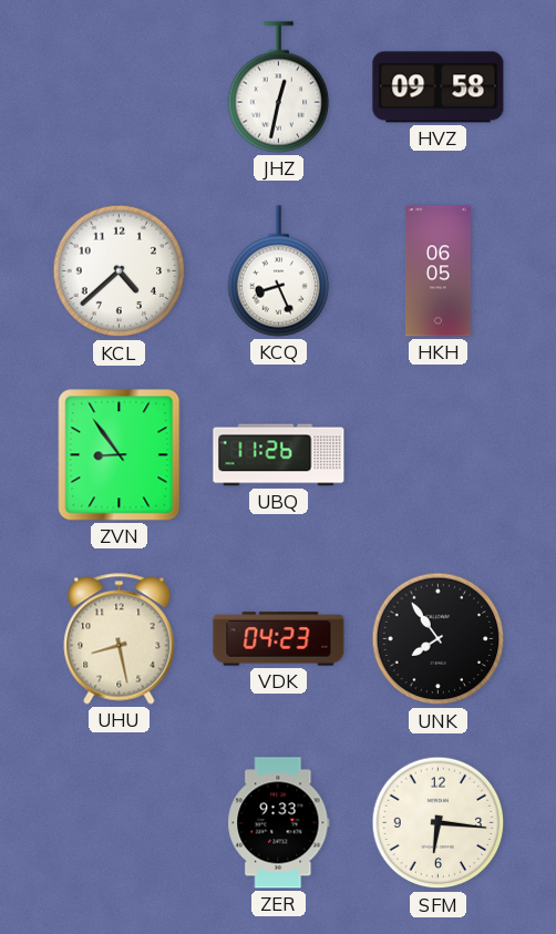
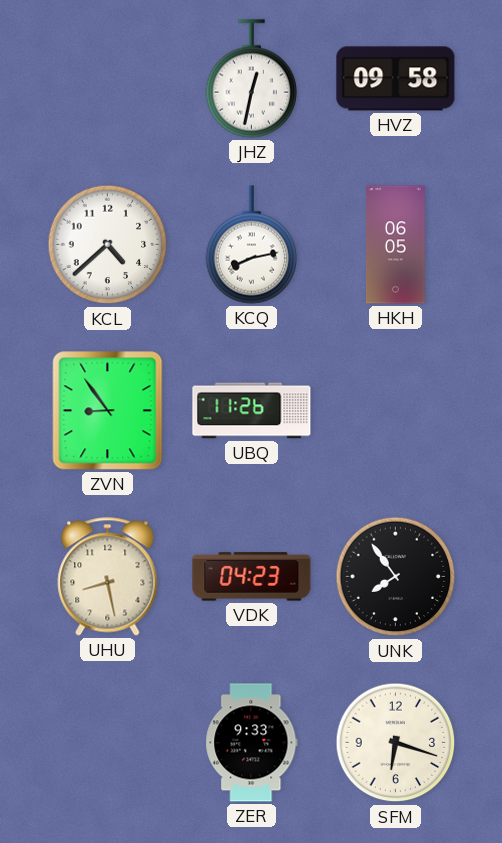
KCQ: 8:26 -> 8:13
SFM: 6:16 -> 6:18
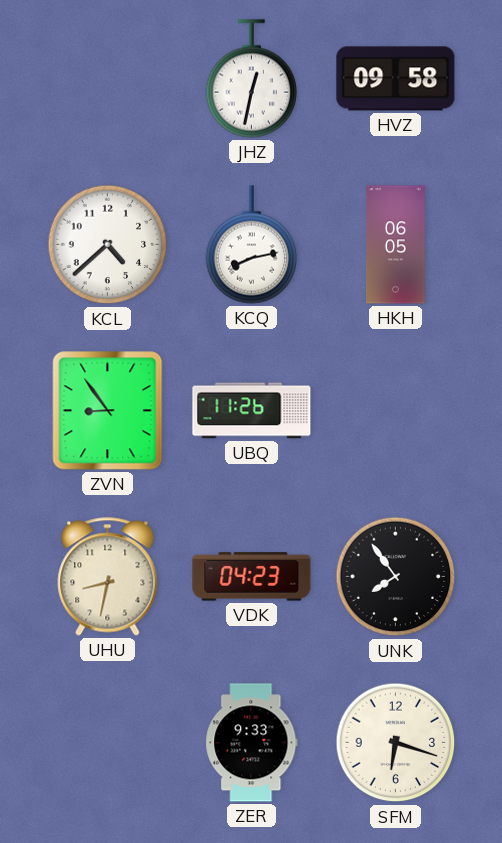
UHU: 8:28 -> 8:32
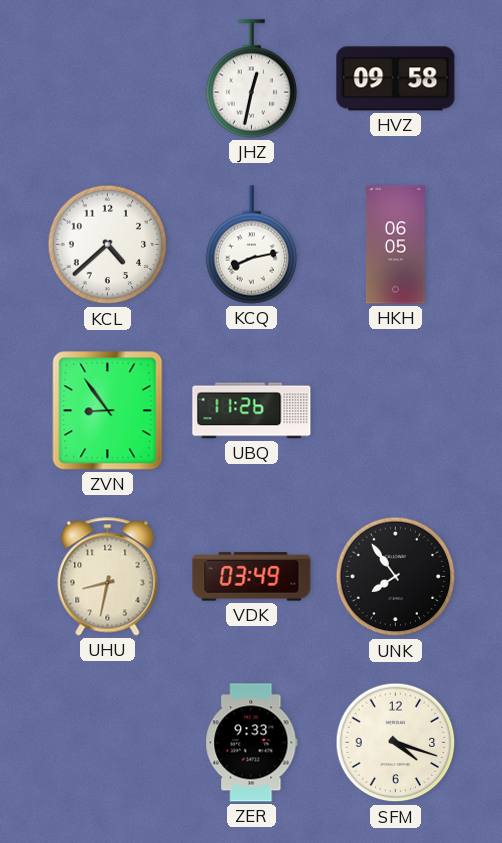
VDK: 04:23 -> 03:49
SFM: 6:18 -> 4:18
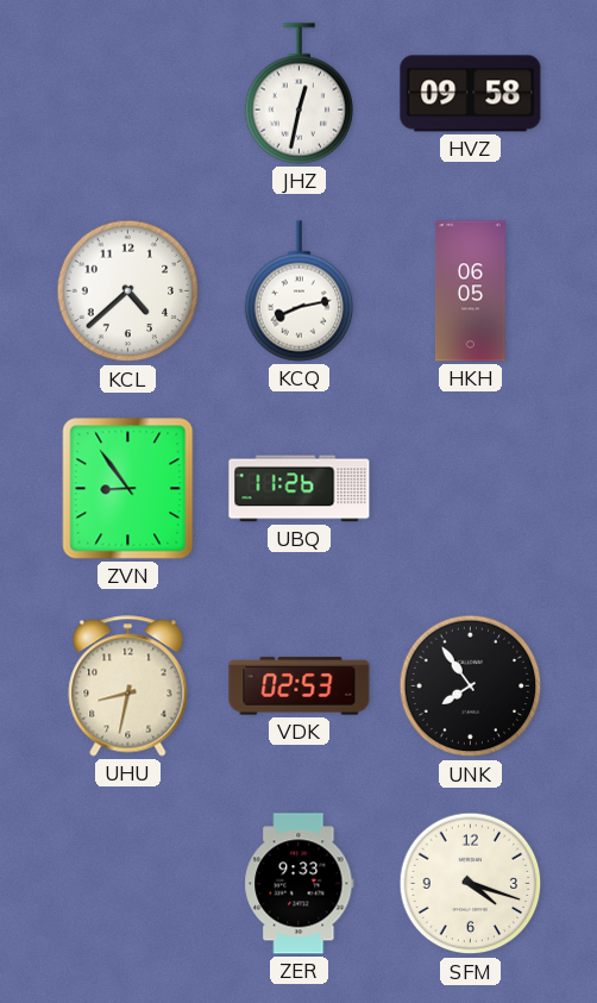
VDK: 03:49 -> 02:53
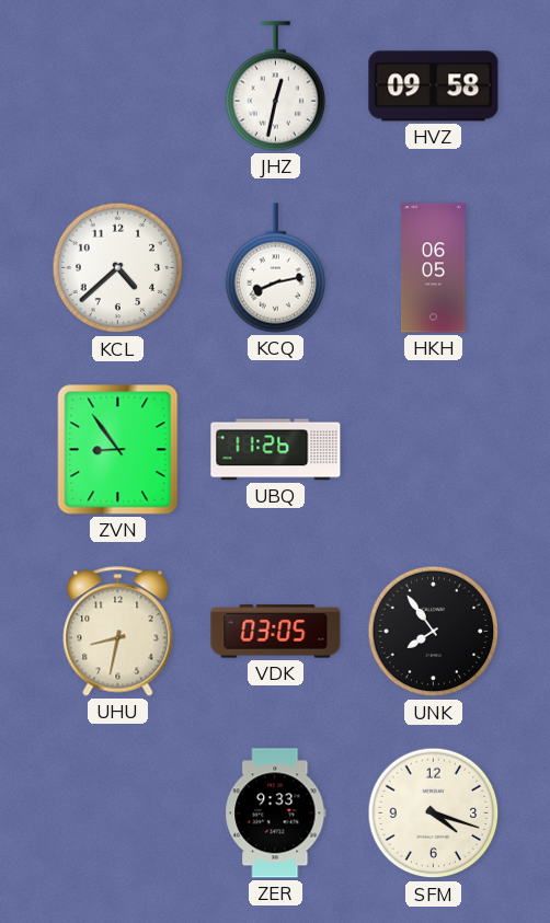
VDK: 02:53 -> 03:05
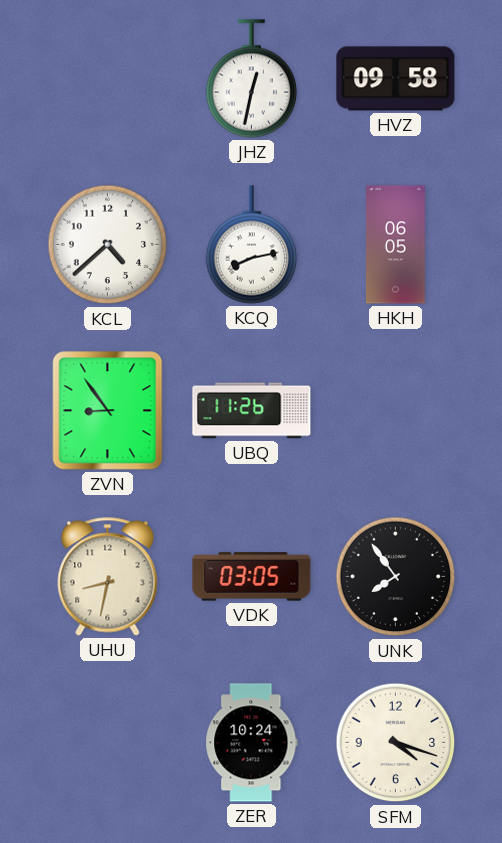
ZER: 9:33 -> 10:24
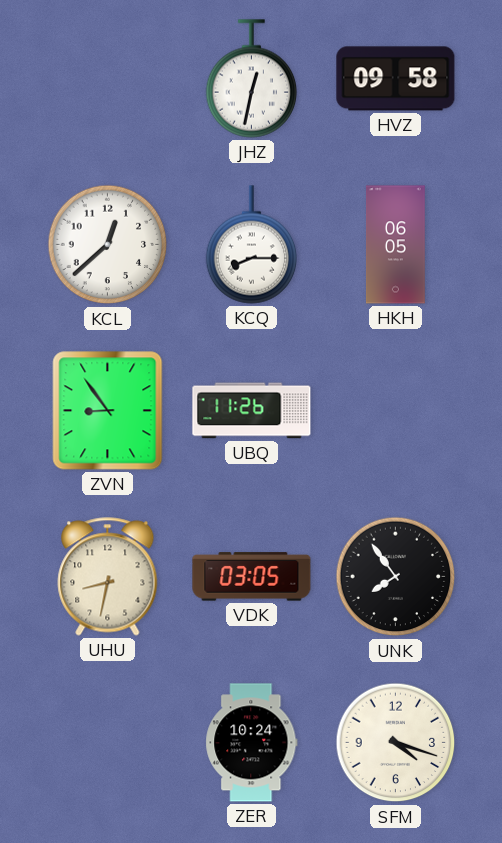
KCL: 4:38 -> 12:38
KCQ: 8:13 -> 8:15
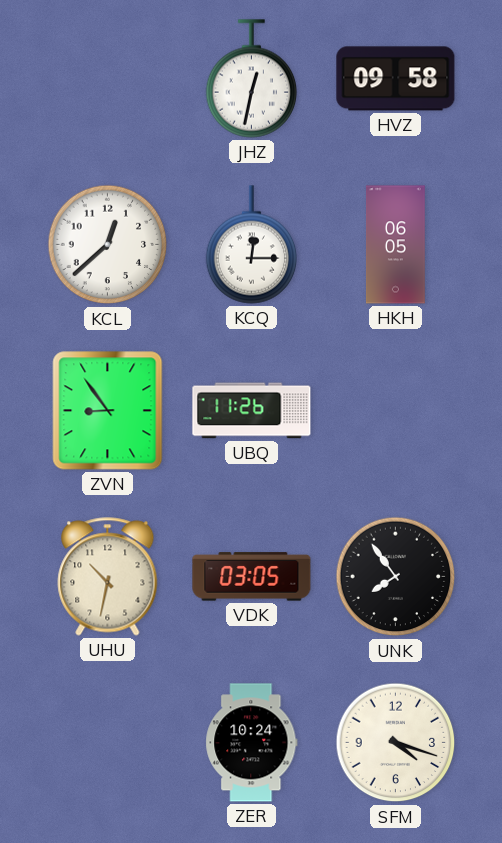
KCQ: 8:15 -> 12:15
UHU: 8:32 -> 10:32
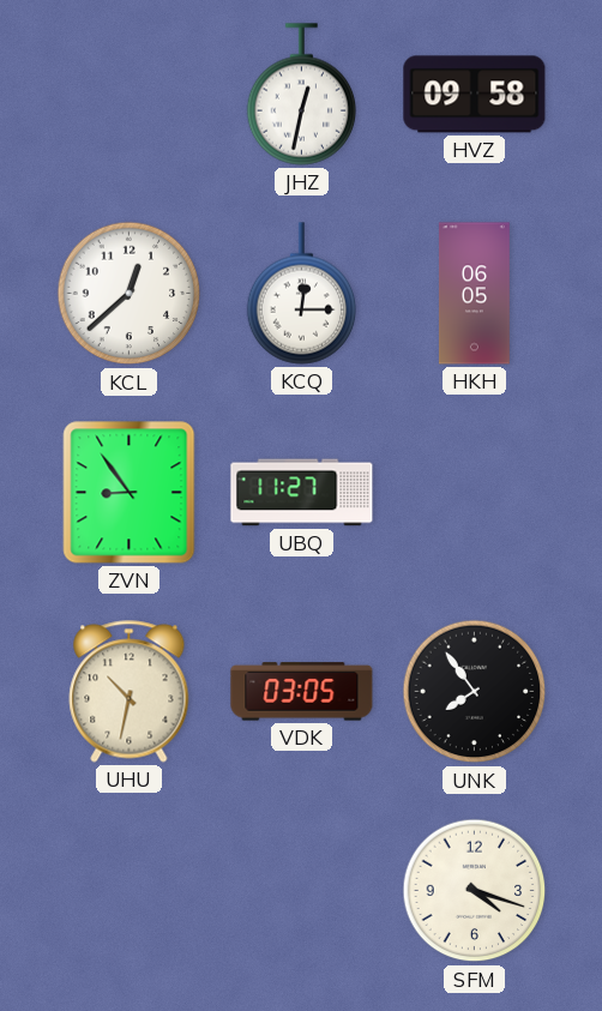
UBQ: 11:26 -> 11:27
ZER: 10:24 -> none
